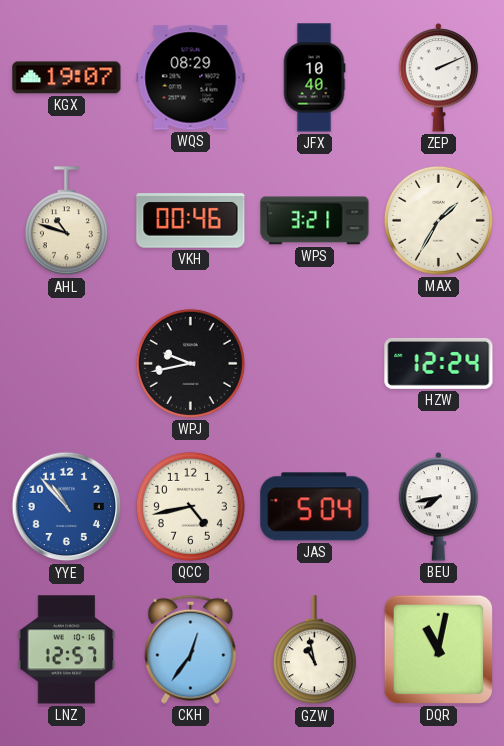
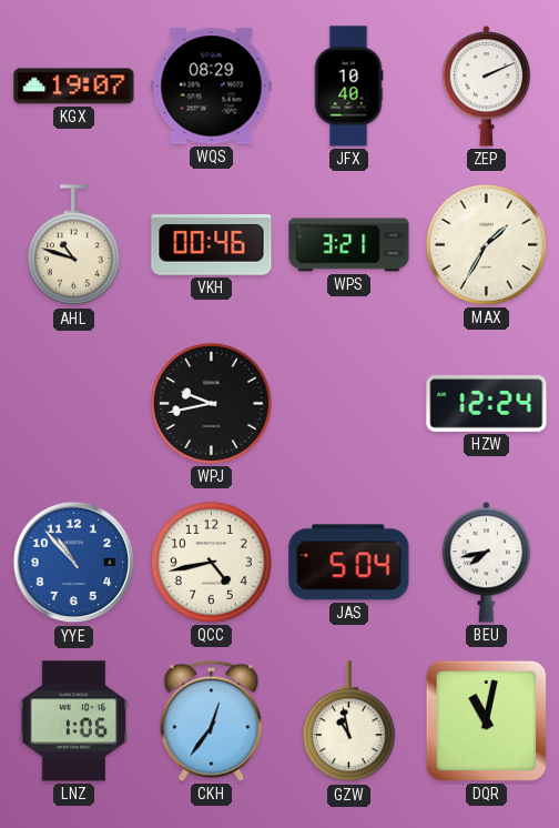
LNZ: 12:57 -> 1:06
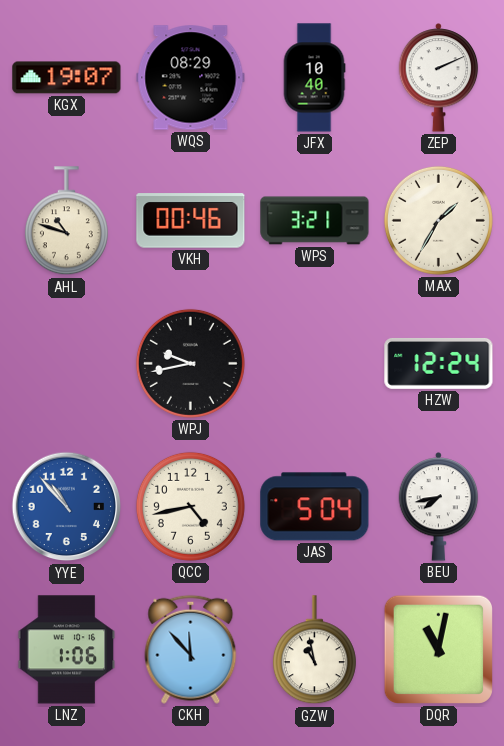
CKH: 12:36 -> 11:53
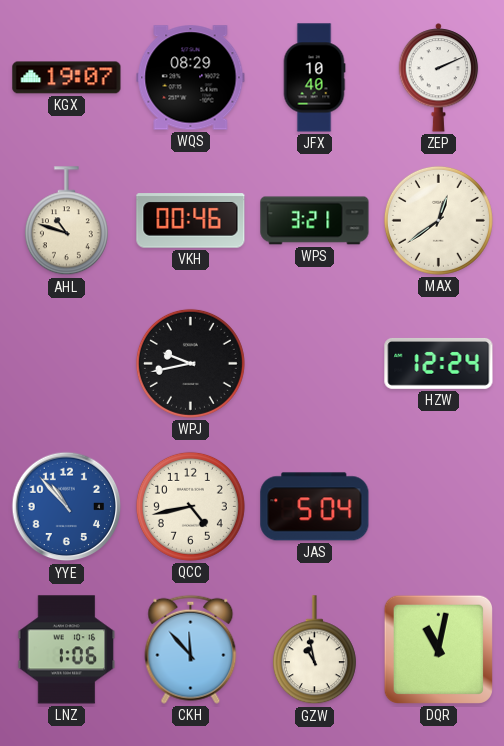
MAX: 1:35 -> 12:39
BEU: 7:43 -> none
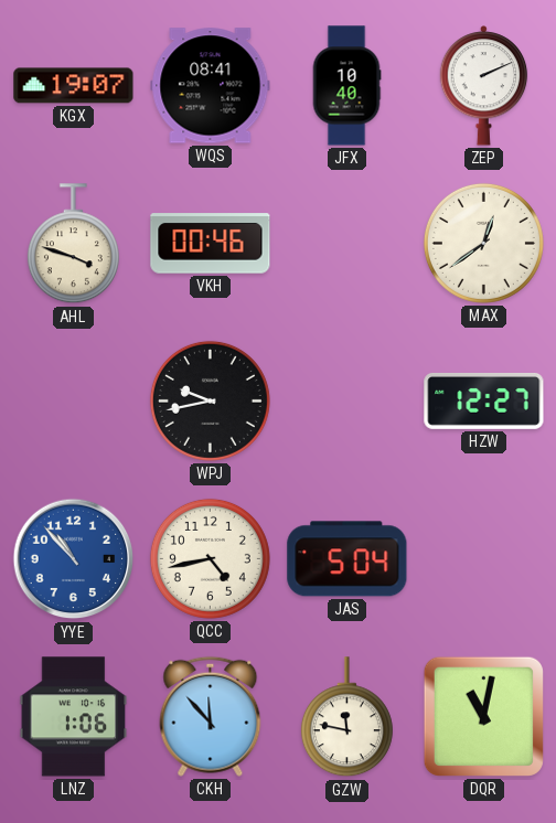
WQS: 08:29 -> 08:41
AHL: 10:48 -> 3:48
WPS: 3:21 -> none
HZW: 12:24 -> 12:27
GZW: 10:58 -> 11:47
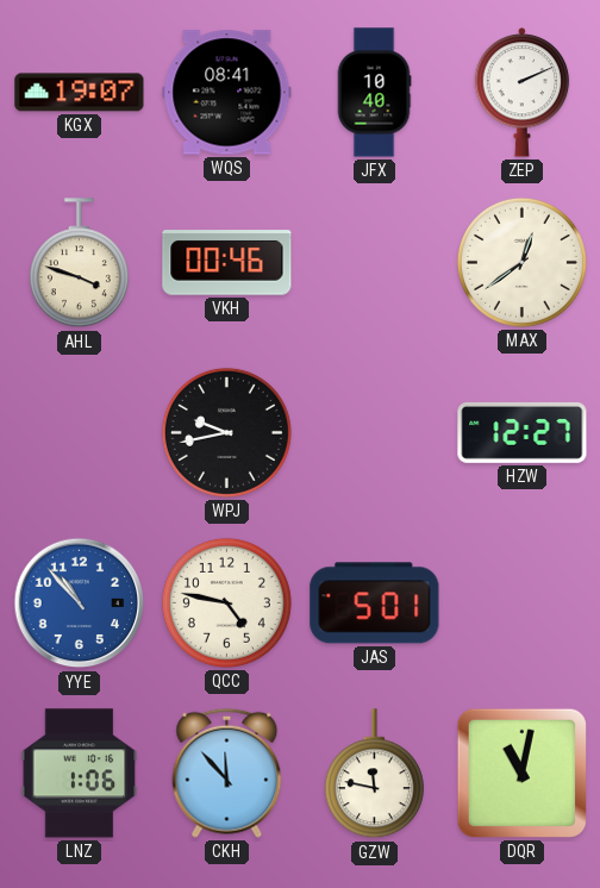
QCC: 4:43 -> 4:47
JAS: 5:04 -> 5:01
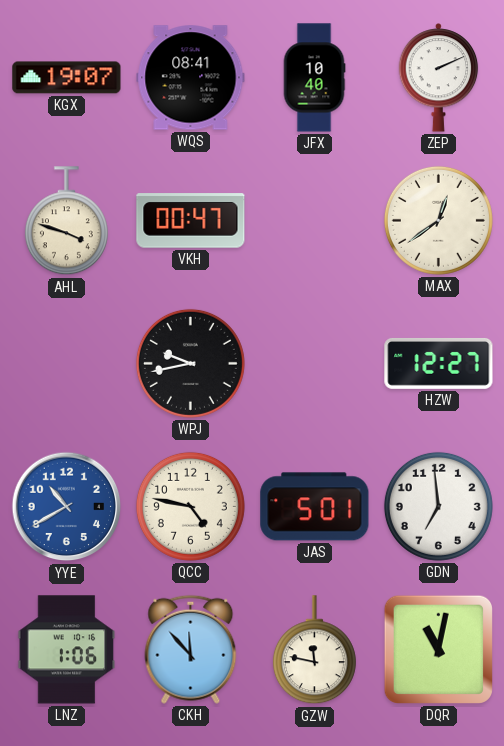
VKH: 00:46 -> 00:47
YYE: 10:53 -> 10:40
GDN: none -> 6:59
